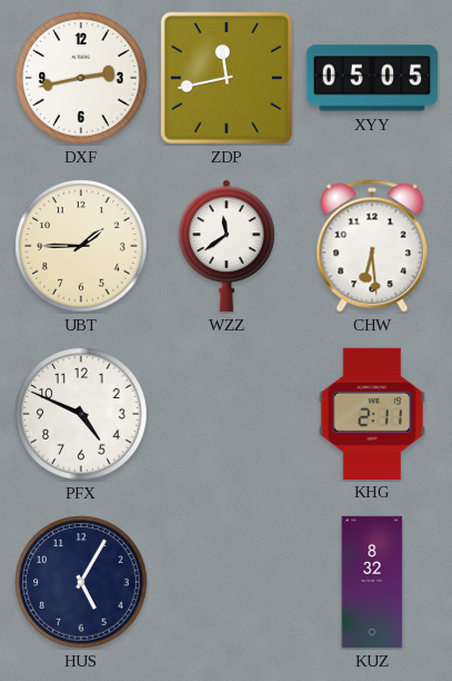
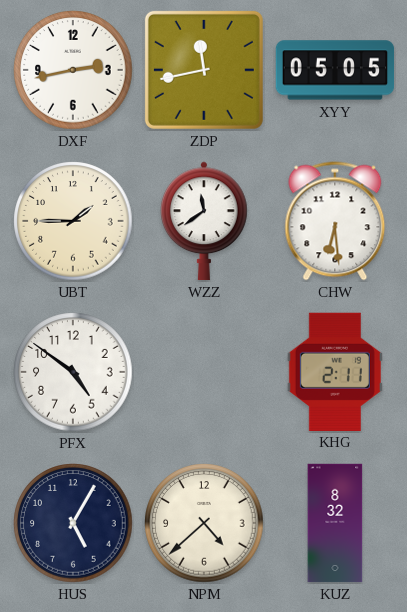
PFX: 4:49 -> 4:51
NPM: none -> 4:38
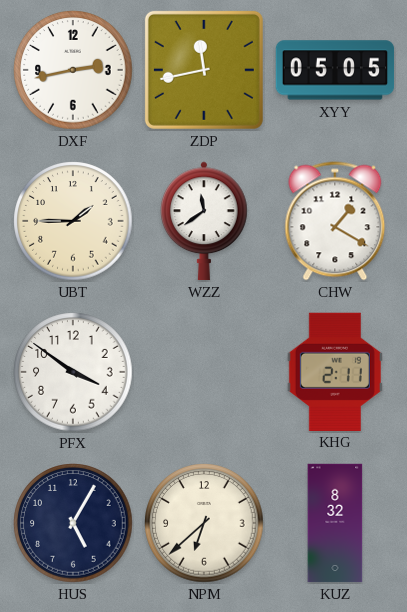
CHW: 6:29 -> 1:20
PFX: 4:51 -> 3:51
NPM: 4:38 -> 6:38
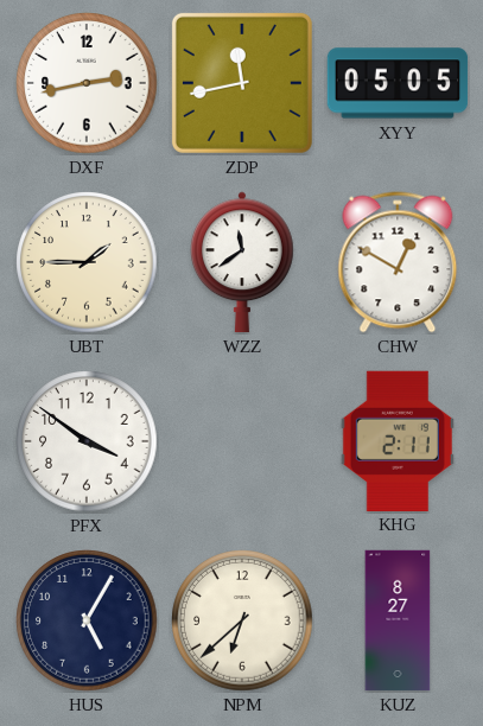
CHW: 1:20 -> 12:50
KUZ: 8:32 -> 8:27
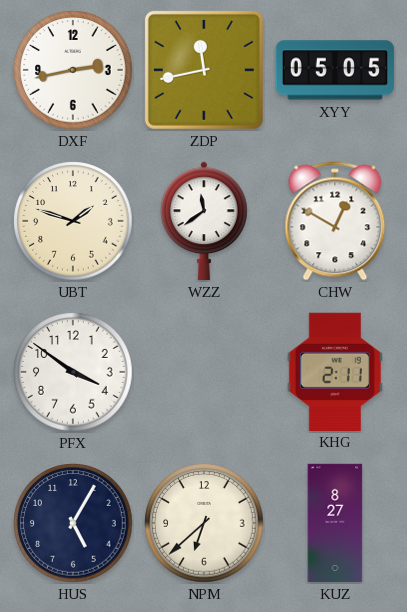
UBT: 1:45 -> 1:48
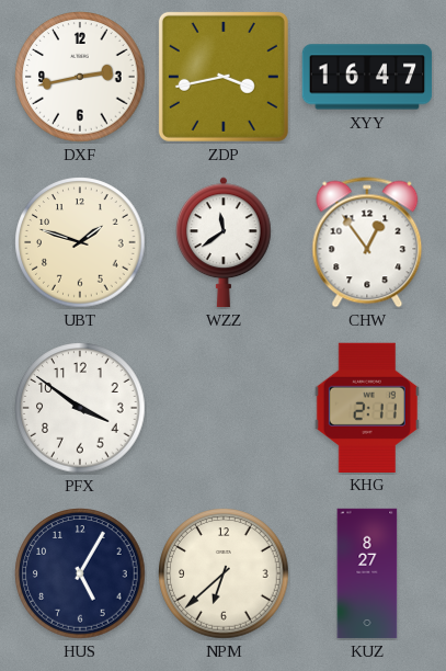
ZDP: 11:43 -> 3:43
XYY: 05:05 -> 16:47
CHW: 12:50 -> 12:54
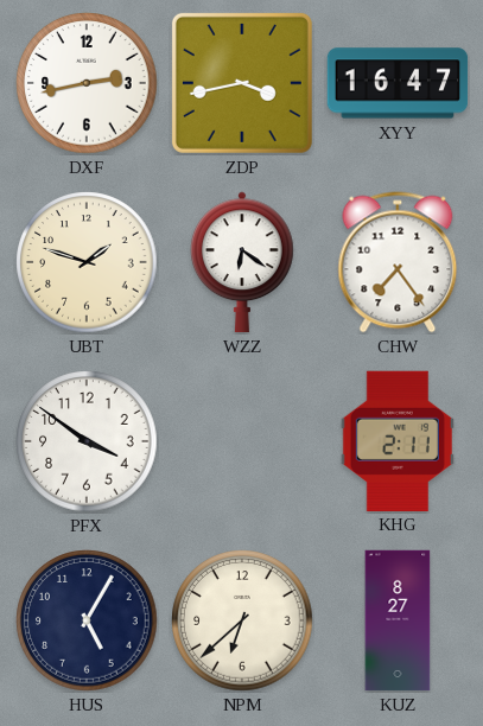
WZZ: 11:39 -> 6:21
CHW: 12:54 -> 7:24
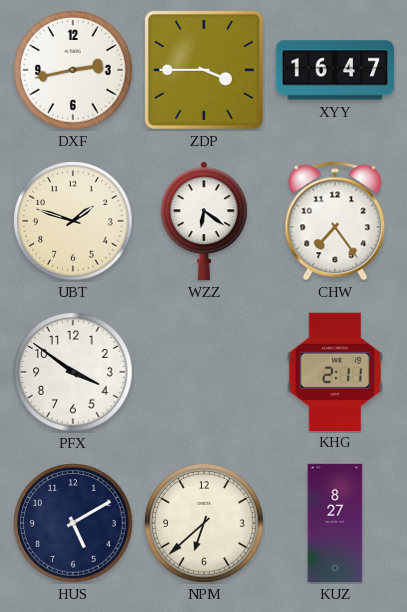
ZDP: 3:43 -> 3:45
HUS: 5:05 -> 5:10
